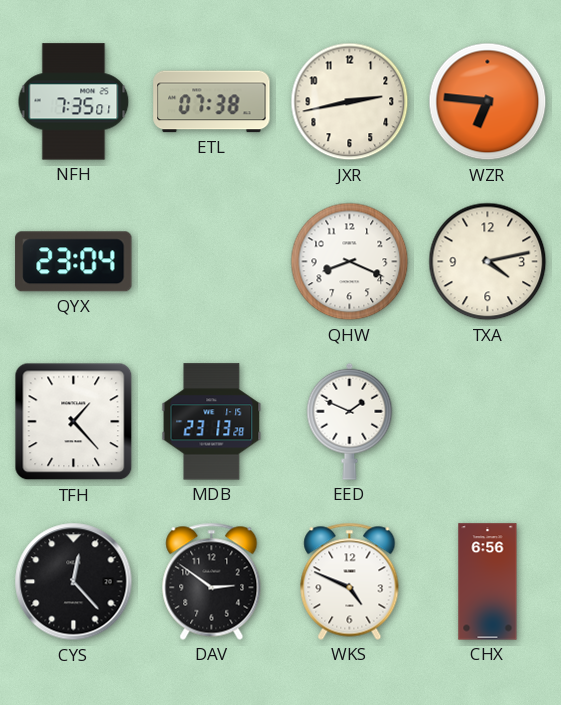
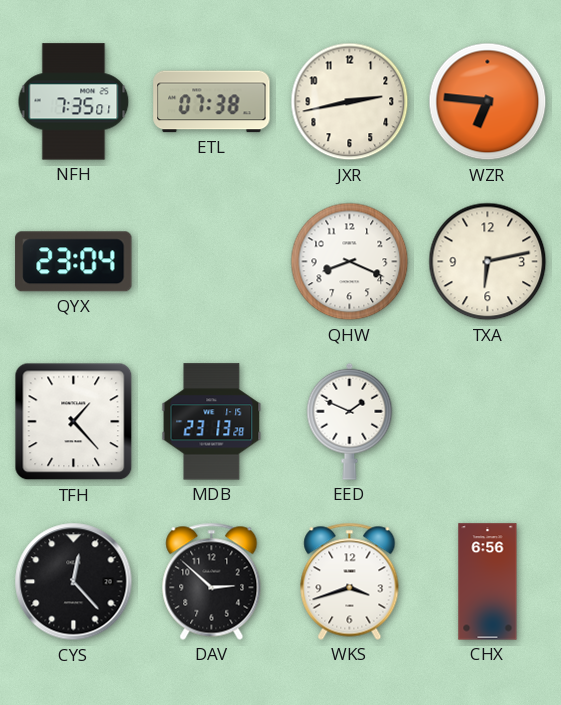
TXA: 4:13 -> 6:13
DAV: 2:51 -> 2:52
WKS: 4:49 -> 3:42
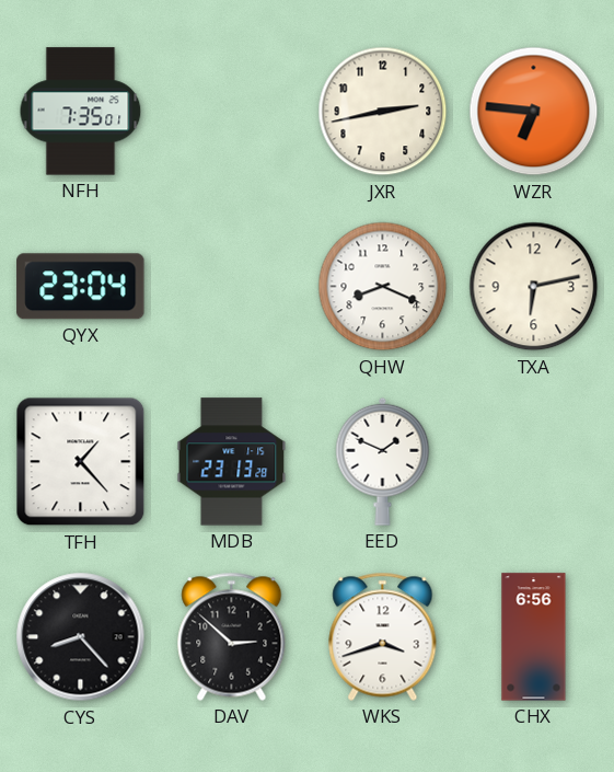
ETL: 07:38 -> none
CYS: 12:23 -> 8:23
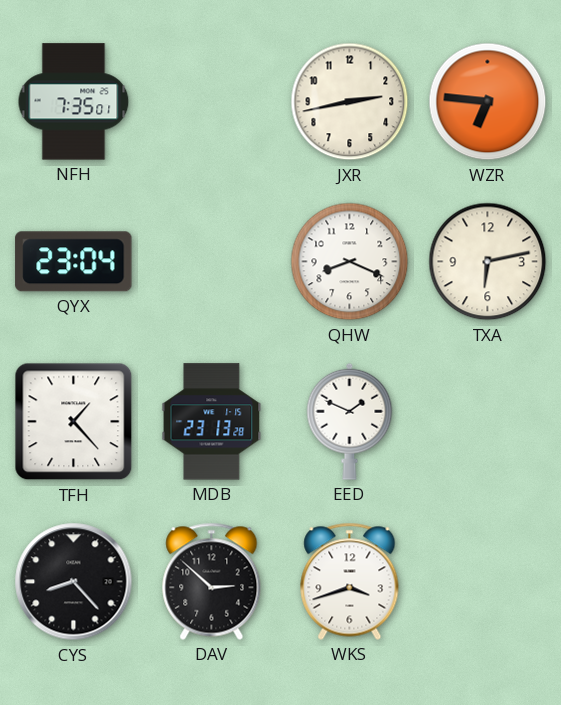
CHX: 6:56 -> none
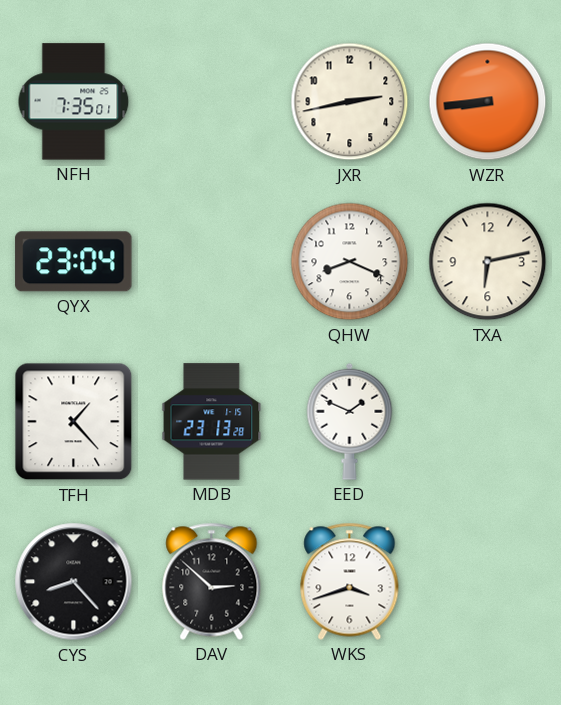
WZR: 6:46 -> 8:44
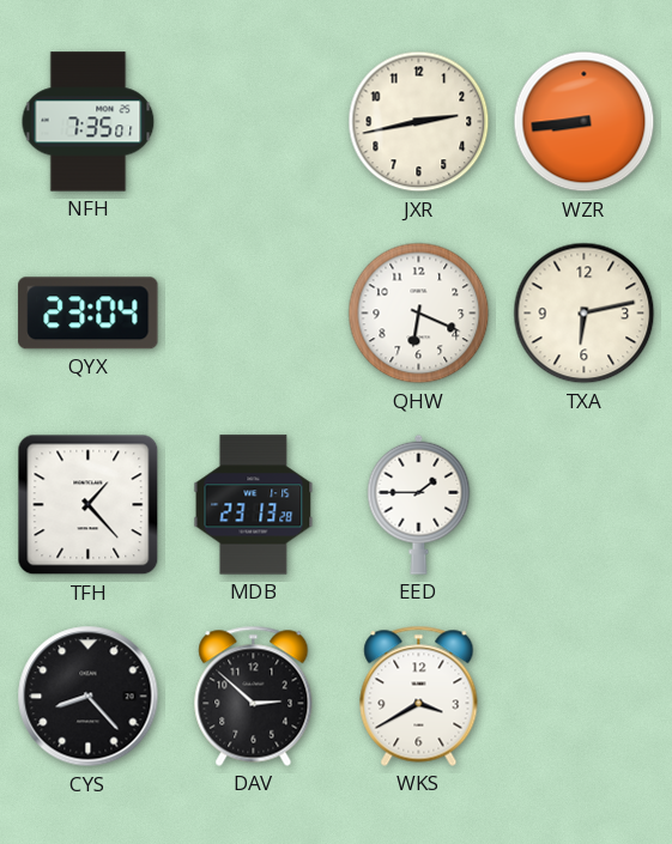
QHW: 8:19 -> 6:19
EED: 1:49 -> 1:45
WKS: 3:42 -> 3:40
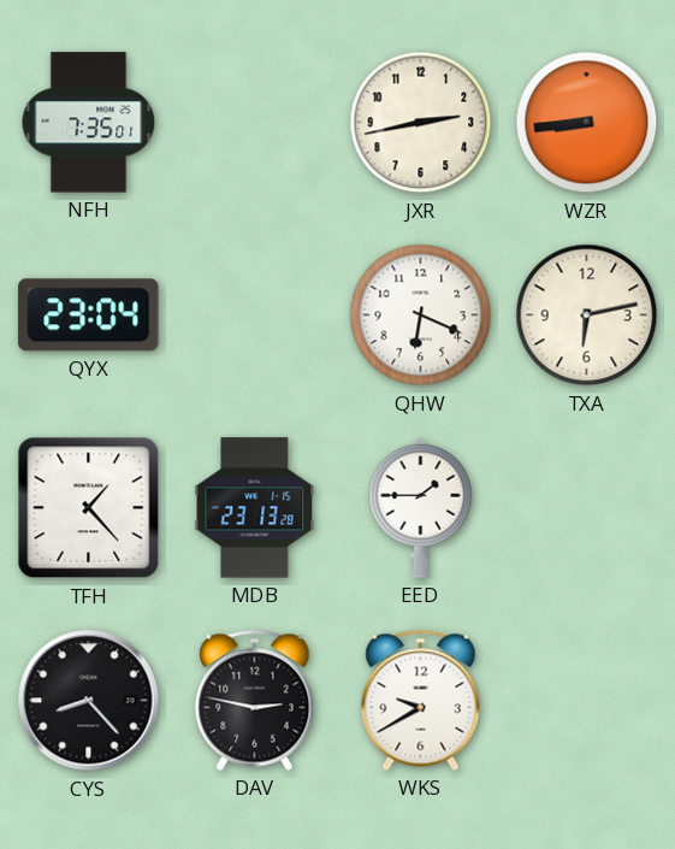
DAV: 2:52 -> 2:47
WKS: 3:40 -> 9:40
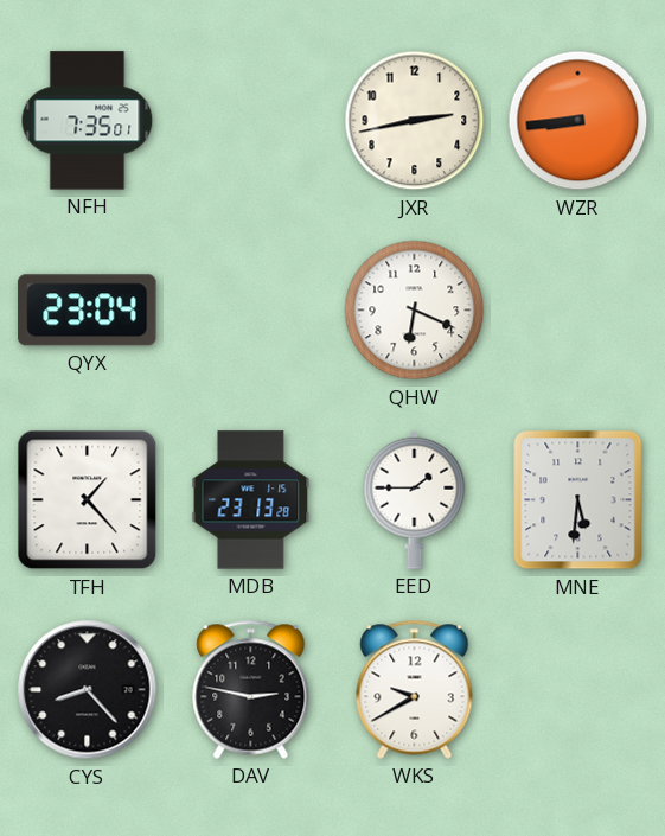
TXA: 6:13 -> none
MNE: none -> 5:31
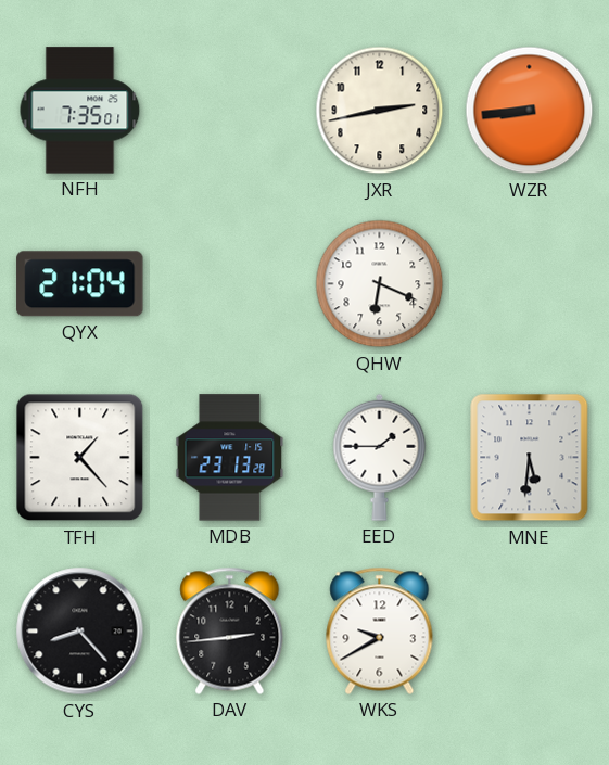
QYX: 23:04 -> 21:04
DAV: 2:47 -> 2:44
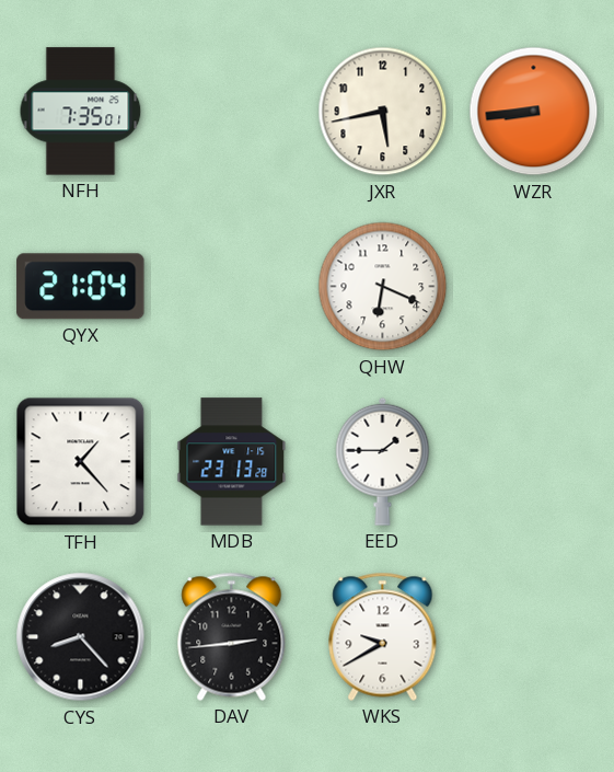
JXR: 2:43 -> 5:43
MNE: 5:31 -> none
